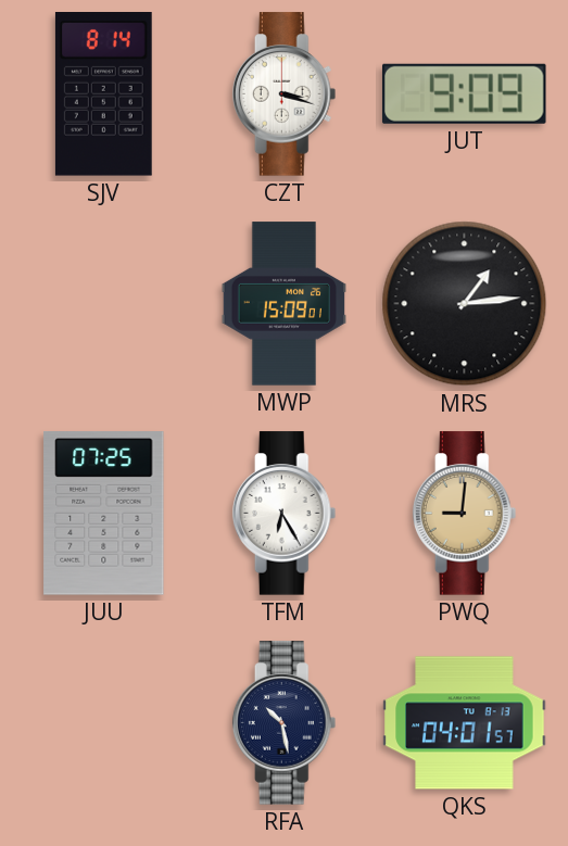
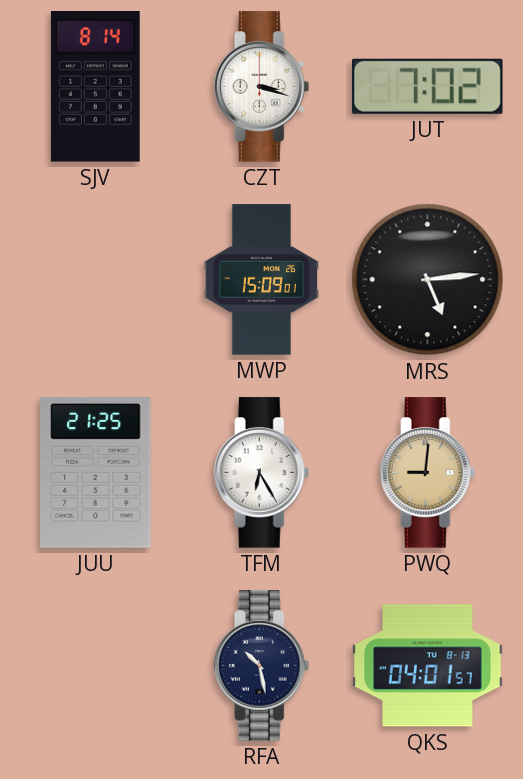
JUT: 9:09 -> 7:02
MRS: 1:14 -> 5:14
JUU: 07:25 -> 21:25
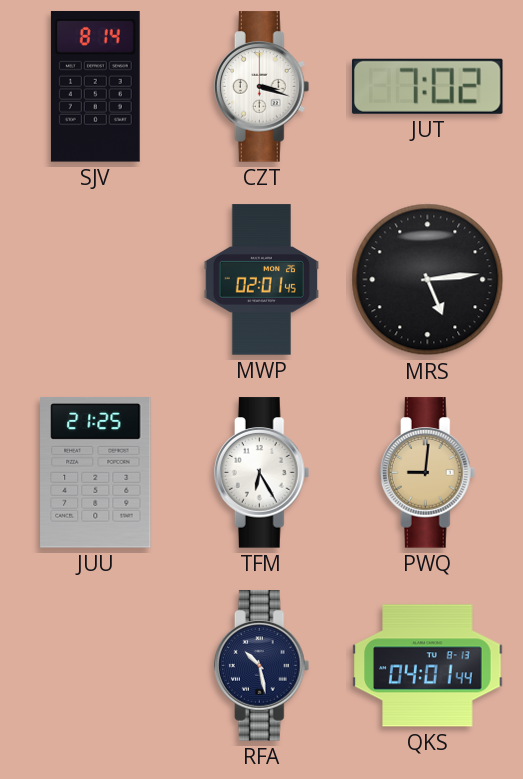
MWP: 15:09 -> 02:01
QKS: 04:01:57 -> 04:01:44
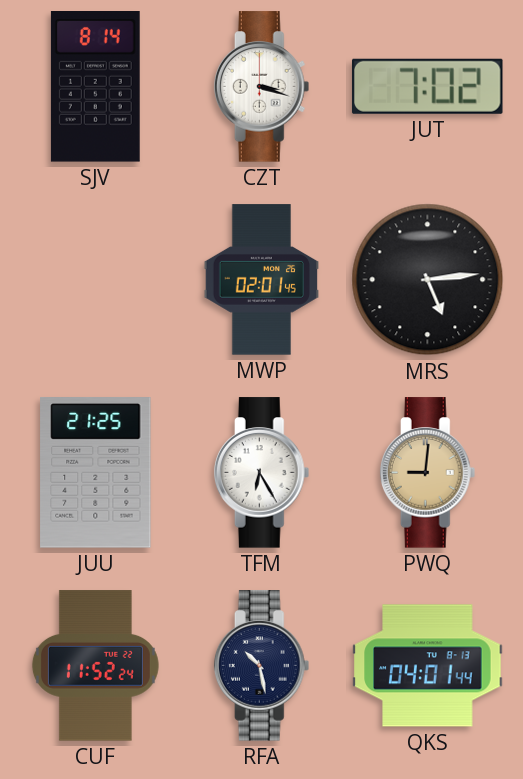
CUF: none -> 11:52
